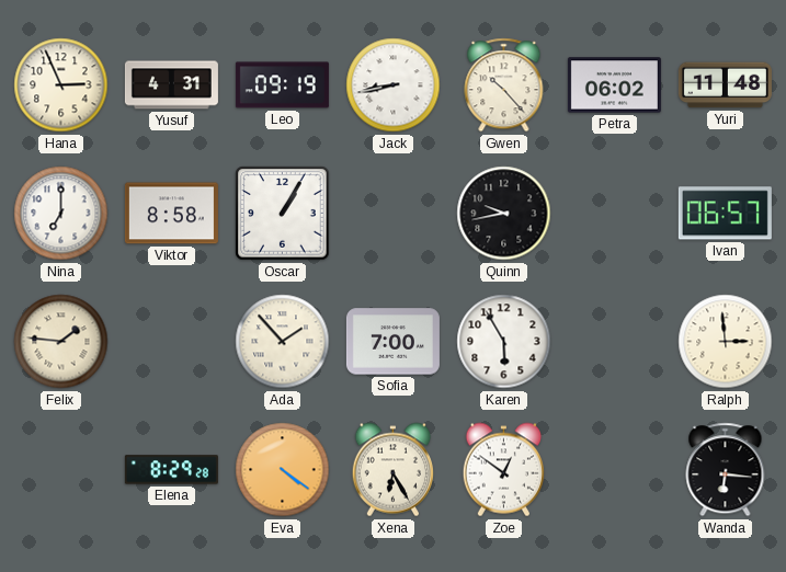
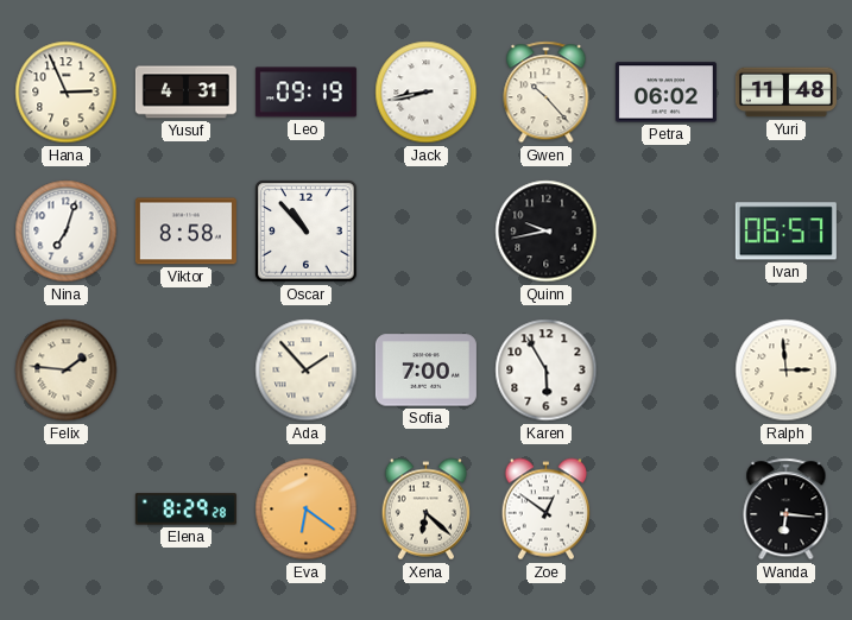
Nina: 7:00 -> 7:03
Oscar: 1:05 -> 10:53
Eva: 4:21 -> 6:21
Xena: 6:25 -> 6:22
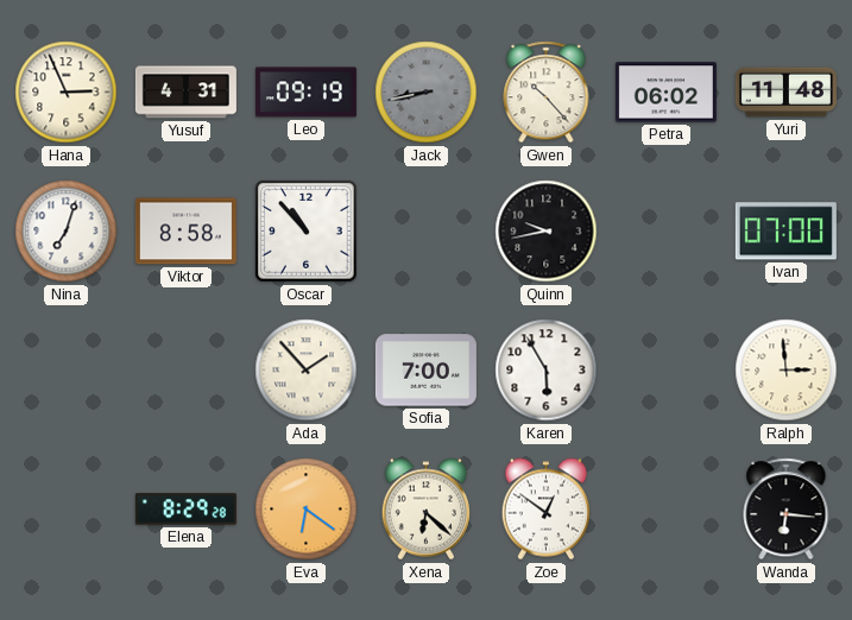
Jack dial: white -> grey
Ivan: 06:57 -> 07:00
Felix: 1:46 -> none
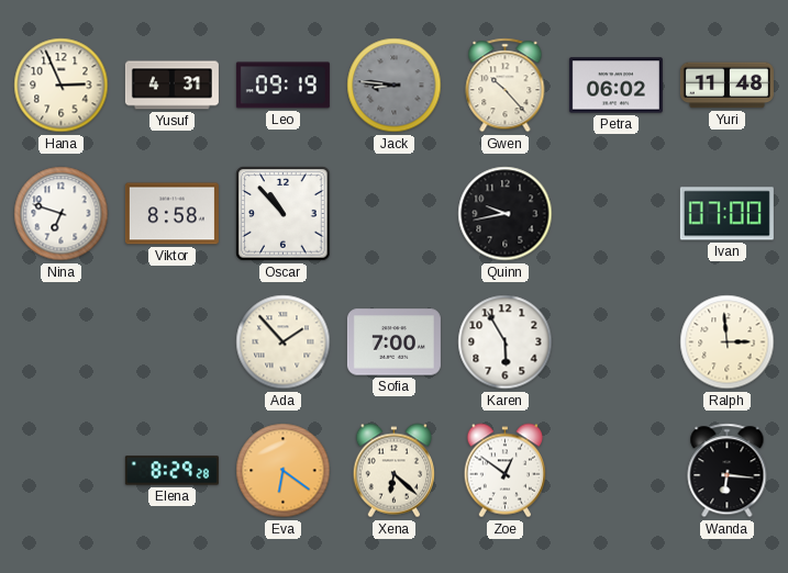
Jack: 8:43 -> 8:46
Nina: 7:03 -> 6:48
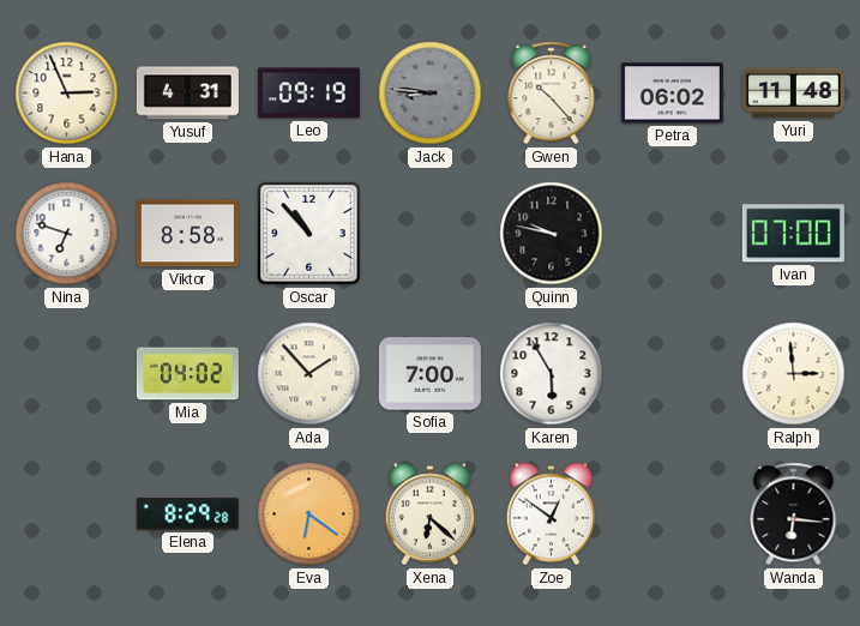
Quinn: 9:43 -> 9:47
Mia: none -> 04:02
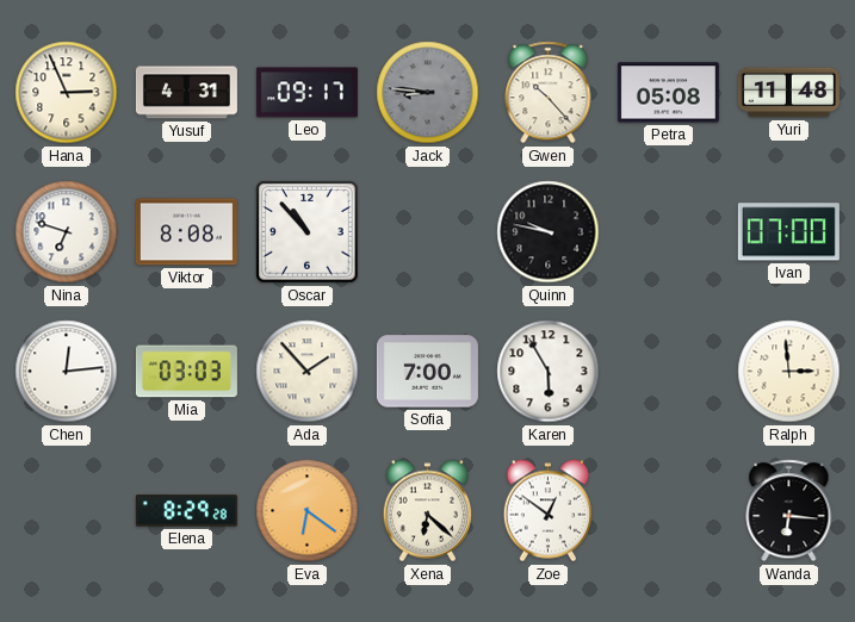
Leo: 09:19 -> 09:17
Petra: 06:02 -> 05:08
Viktor: 8:58 -> 8:08
Chen: none -> 12:14
Mia: 04:02 -> 03:03
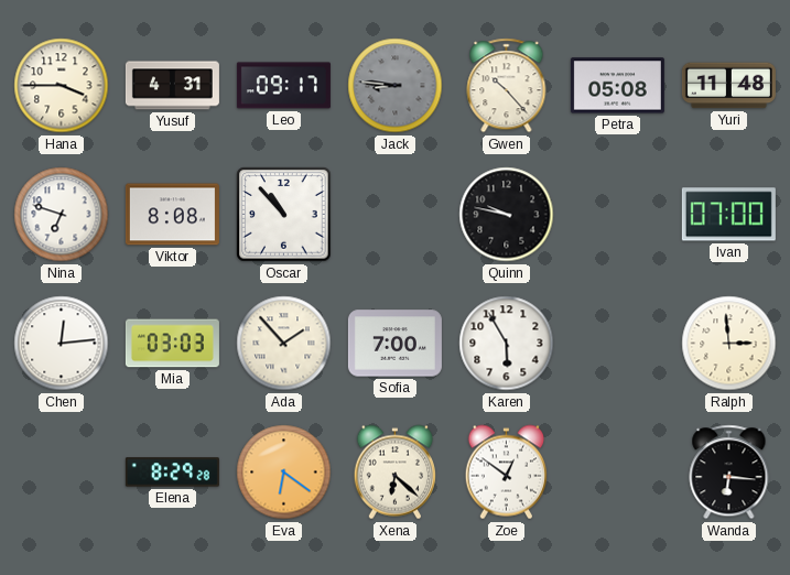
Hana: 2:56 -> 3:45
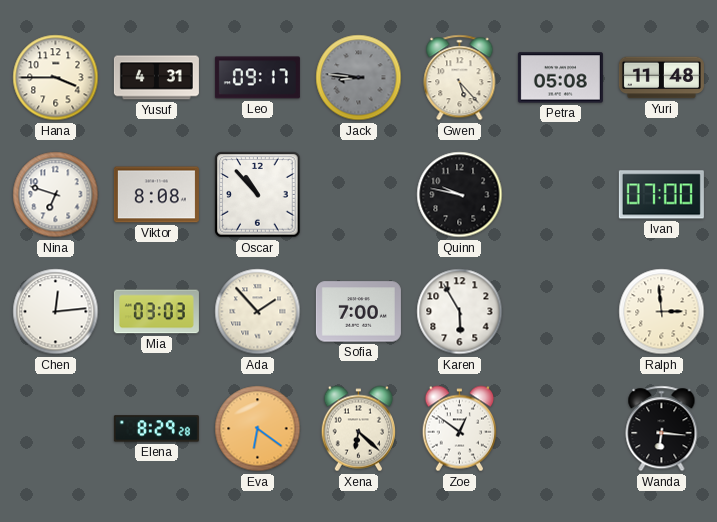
Gwen: 10:23 -> 5:23
